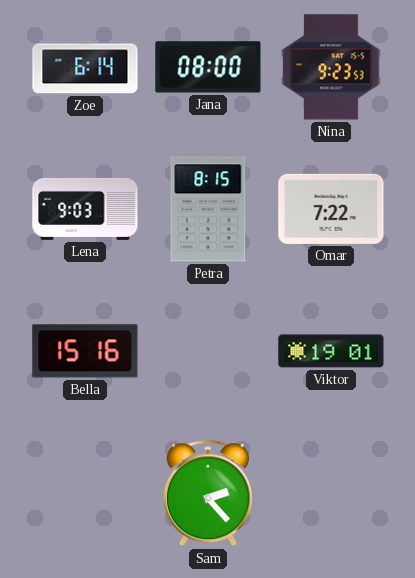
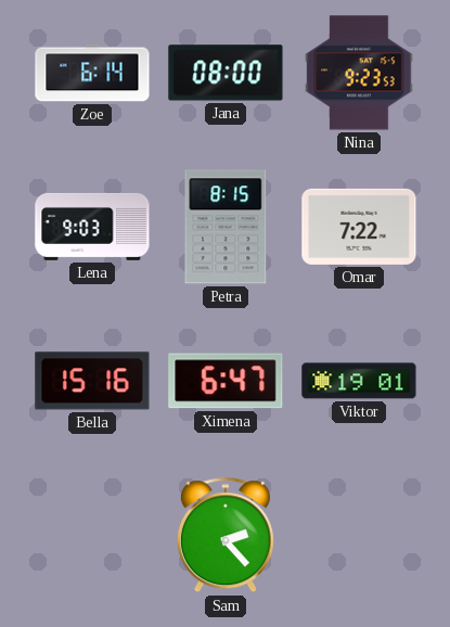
Ximena: none -> 6:47
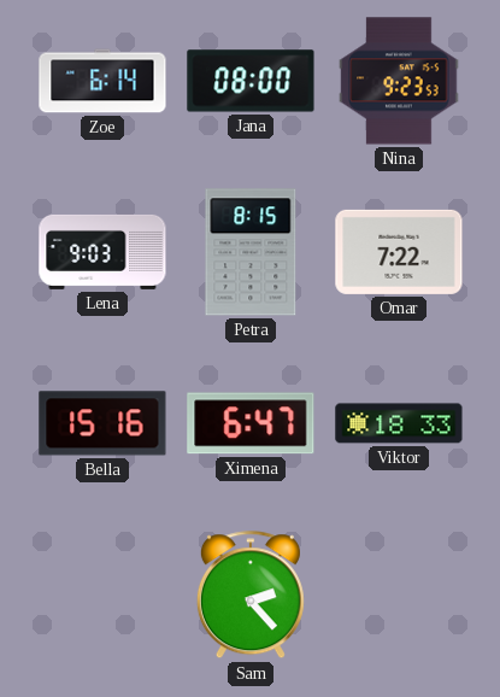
Viktor: 19:01 -> 18:33
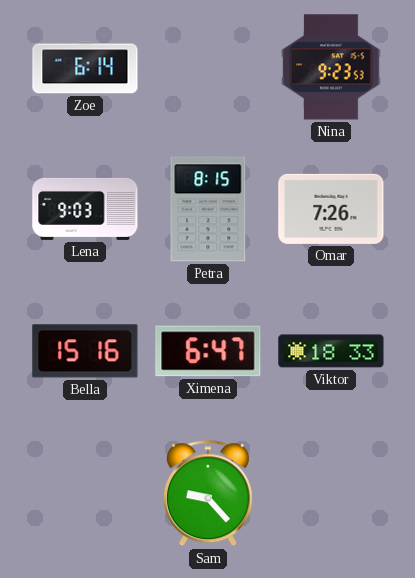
Jana: 08:00 -> none
Omar: 7:22 -> 7:26
Sam: 2:23 -> 9:23
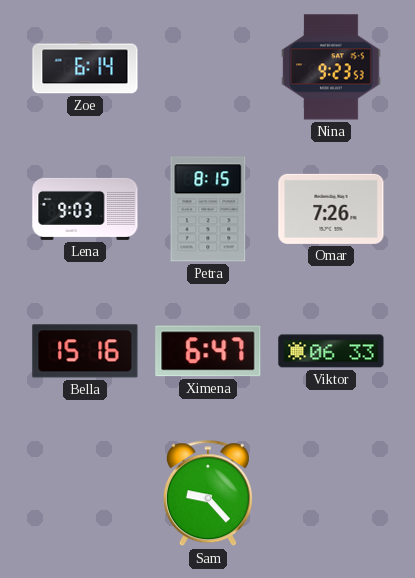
Viktor: 18:33 -> 06:33
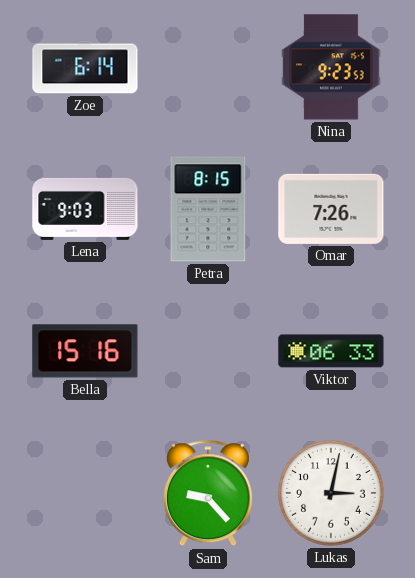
Ximena: 6:47 -> none
Lukas: none -> 3:02
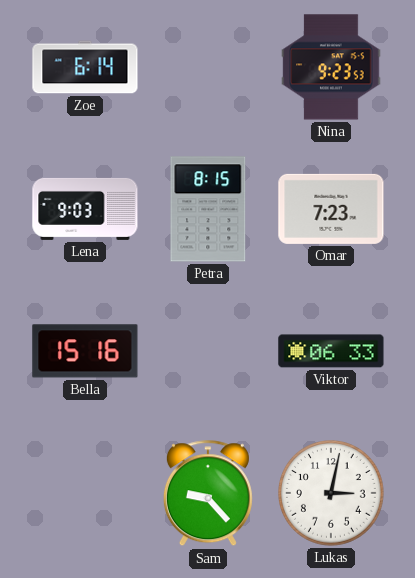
Omar: 7:26 -> 7:23
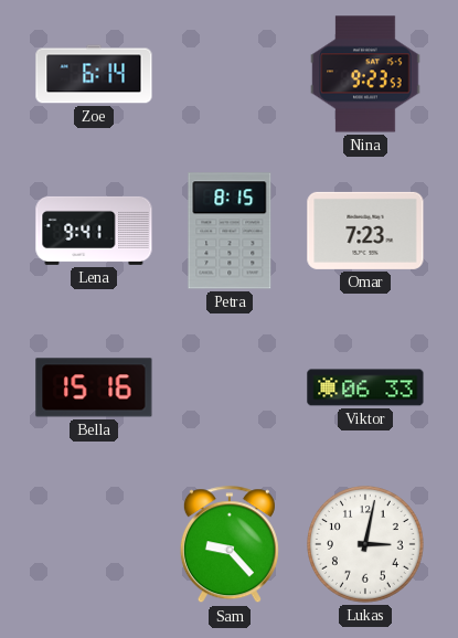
Lena: 9:03 -> 9:41
